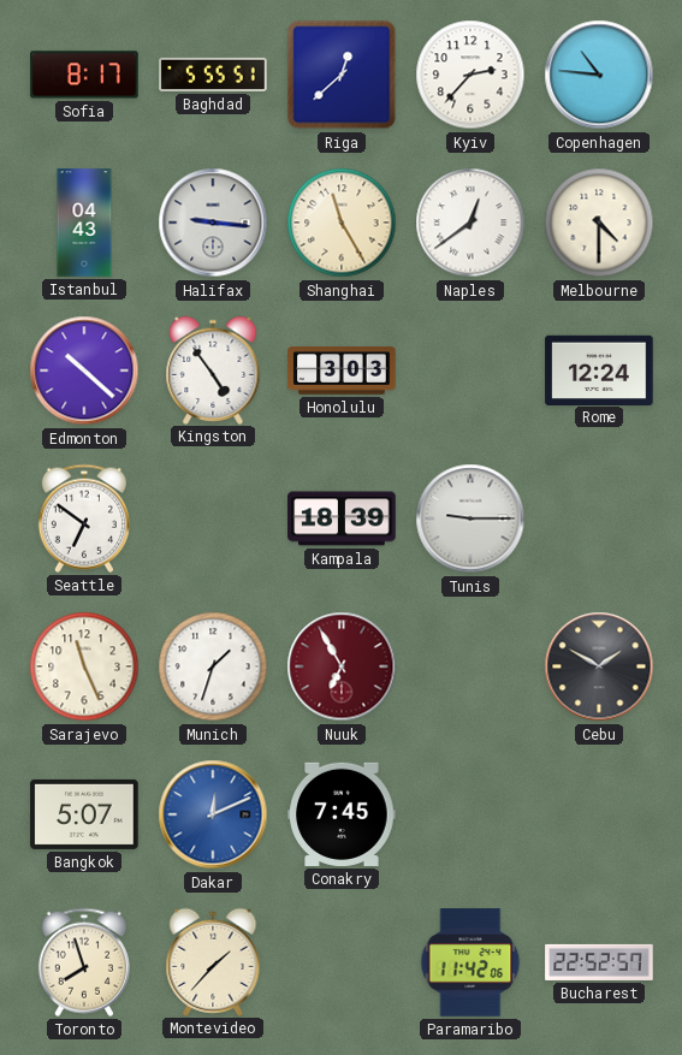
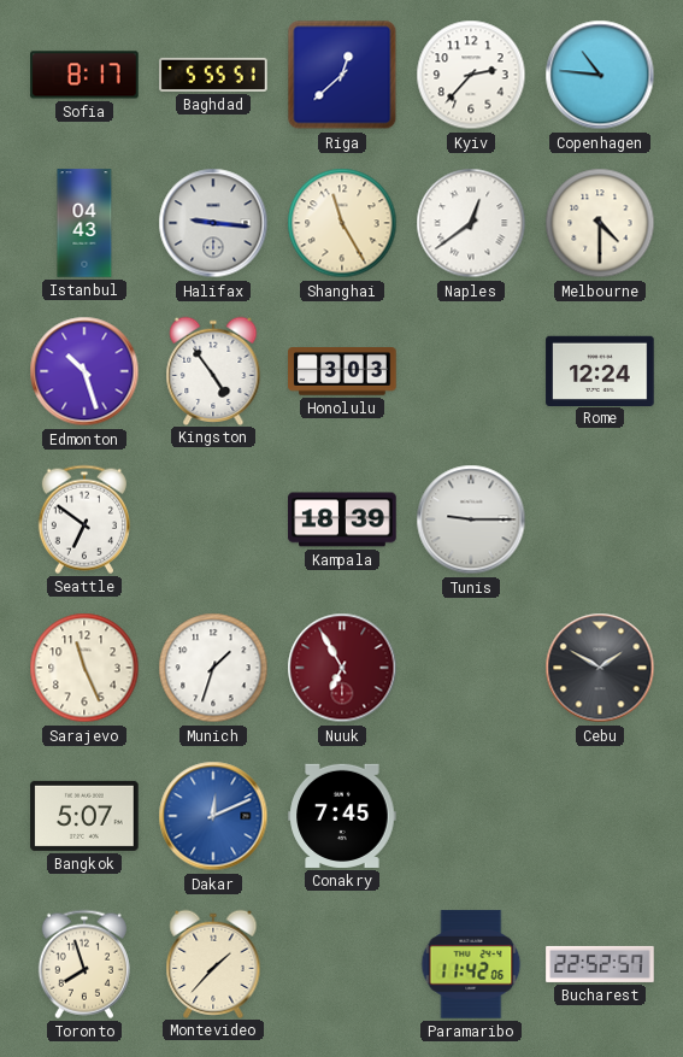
Edmonton: 10:22 -> 10:27
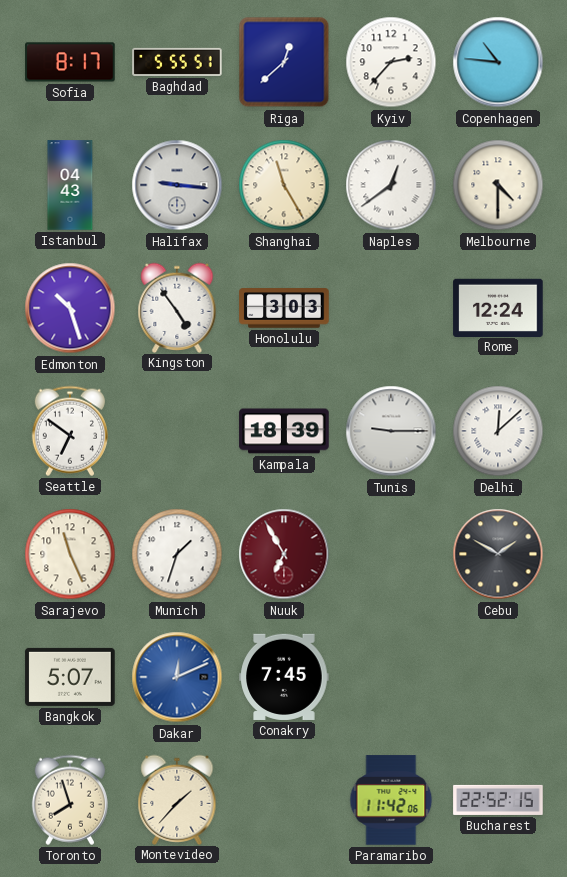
Delhi: none -> 12:08
Bucharest: 22:52:57 -> 22:52:15
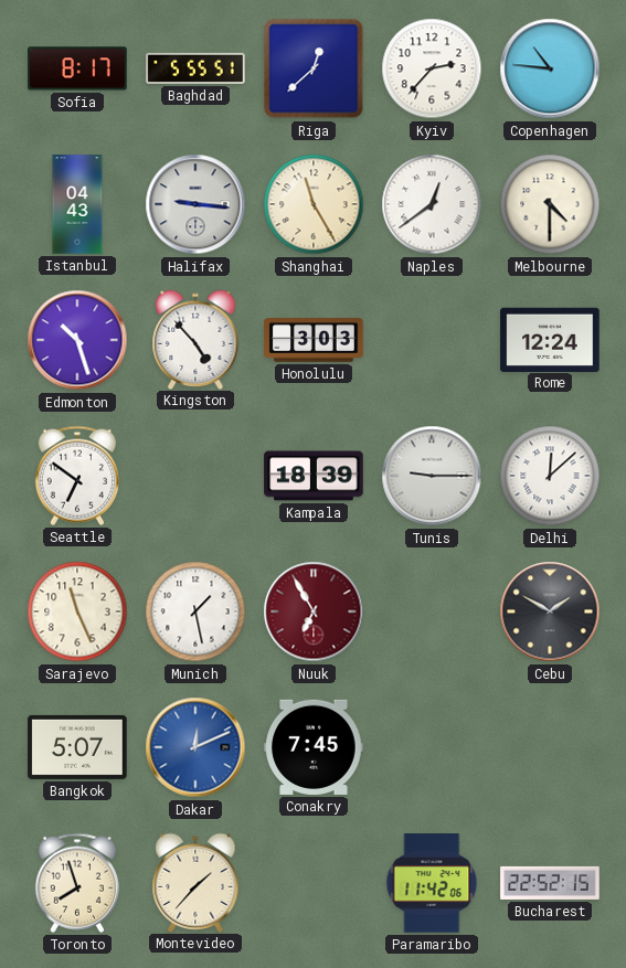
Kingston: 4:54 -> 4:53
Munich: 1:33 -> 1:28
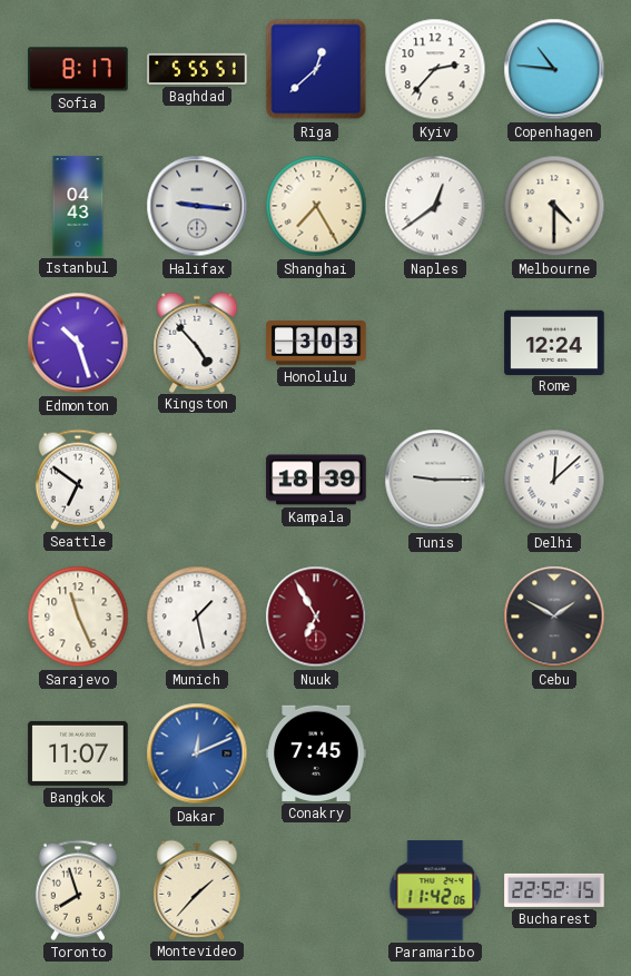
Shanghai: 11:25 -> 7:25
Bangkok: 5:07 -> 11:07
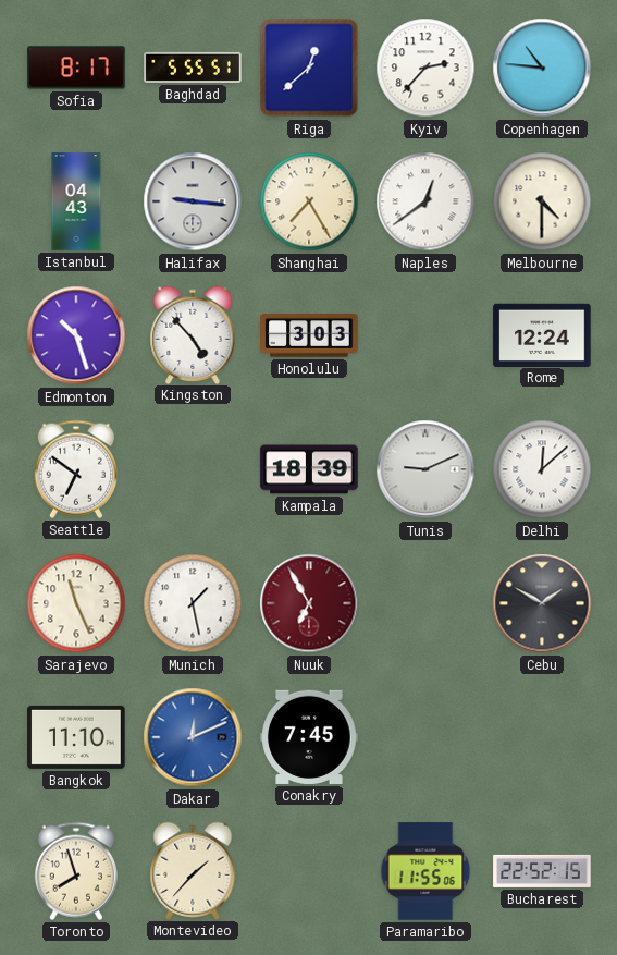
Tunis: 9:15 -> 9:11
Bangkok: 11:07 -> 11:10
Paramaribo: 11:42 -> 11:55
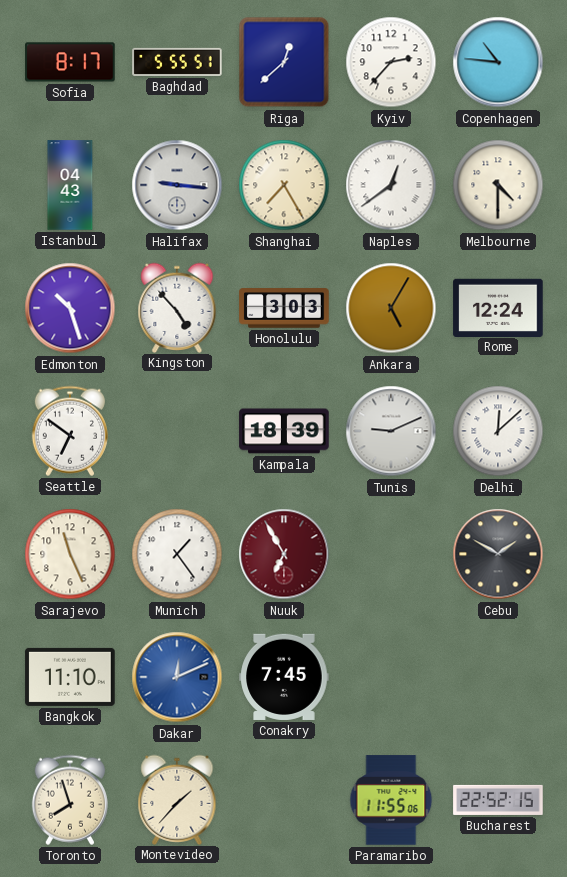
Ankara: none -> 5:05
Munich: 1:28 -> 1:24
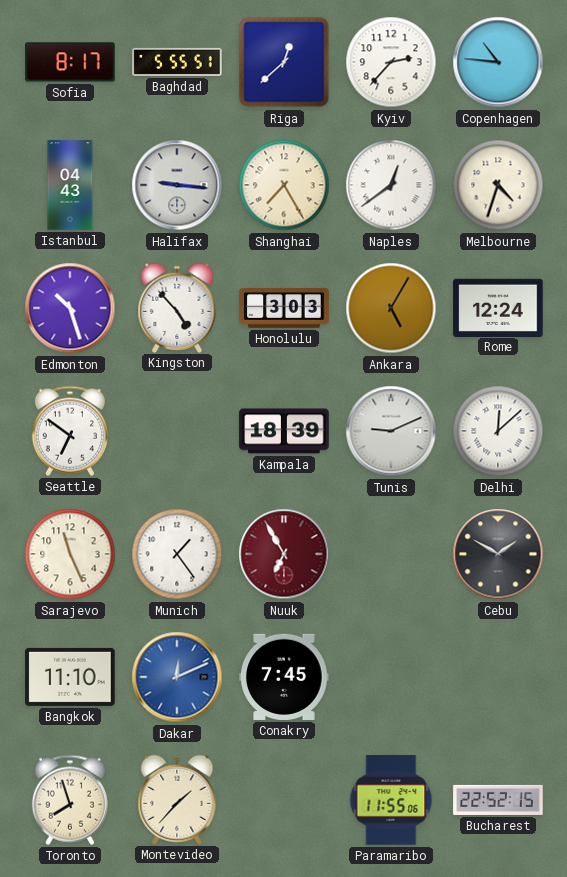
Melbourne: 4:30 -> 4:33
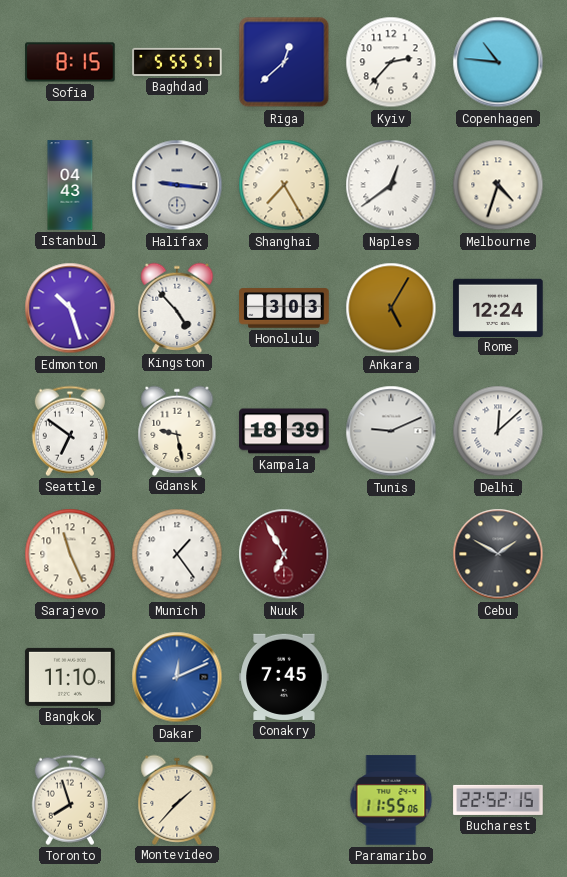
Sofia: 8:17 -> 8:15
Gdansk: none -> 9:28
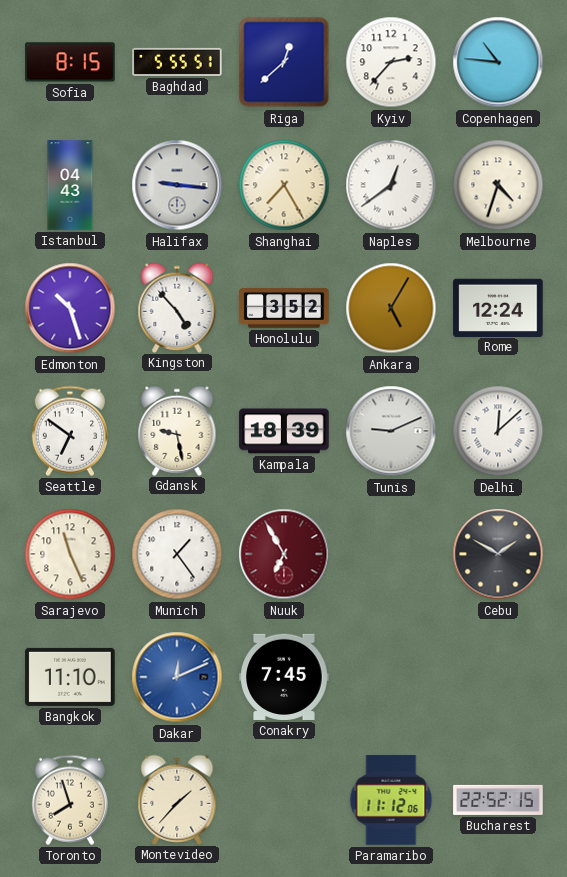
Honolulu: 3:03 -> 3:52
Paramaribo: 11:55 -> 11:12
